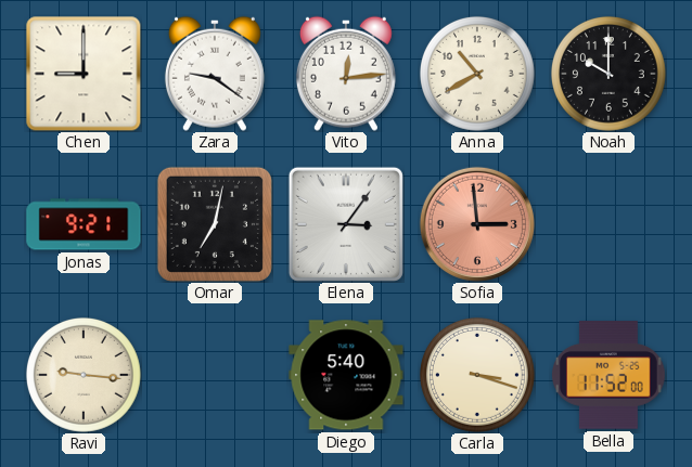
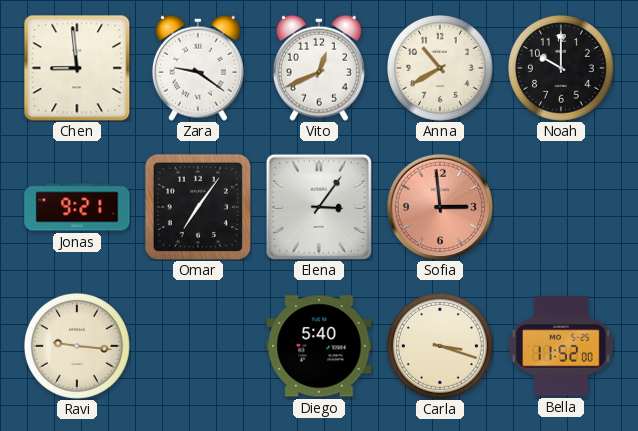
Chen: 9:00 -> 8:59
Vito: 12:14 -> 12:41
Omar: 7:02 -> 7:06
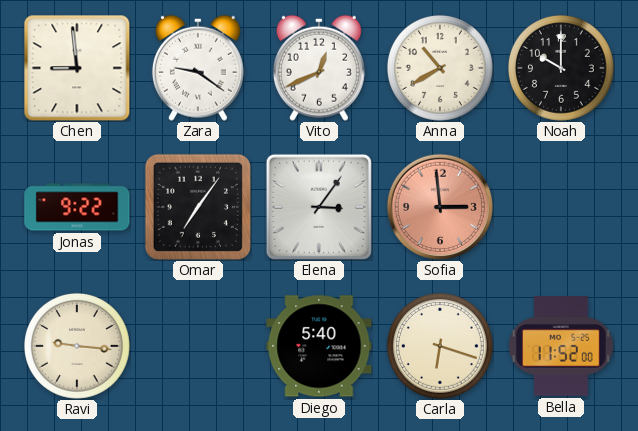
Jonas: 9:21 -> 9:22
Carla: 3:18 -> 6:18
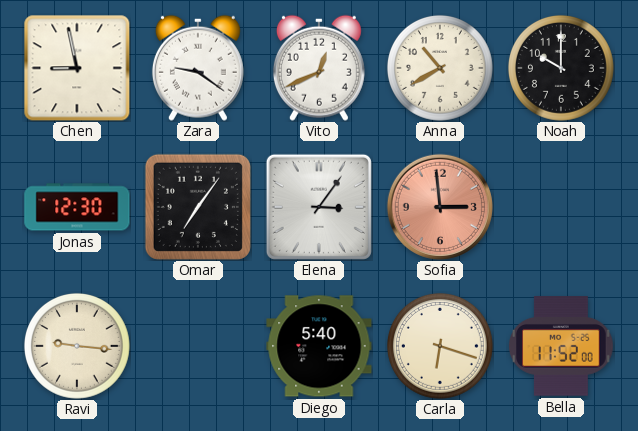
Chen: 8:59 -> 8:58
Jonas: 9:22 -> 12:30
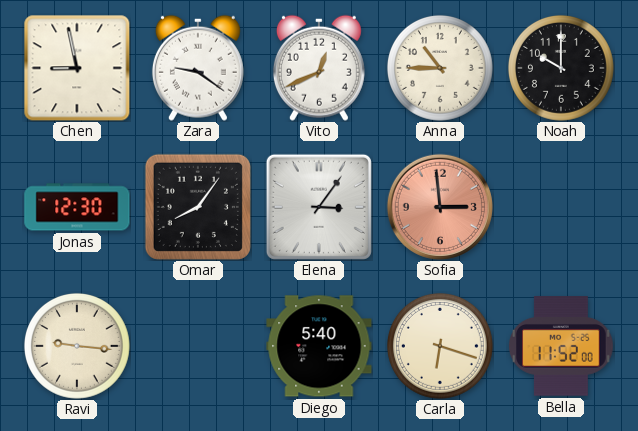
Anna: 10:40 -> 10:45
Omar: 7:06 -> 8:06
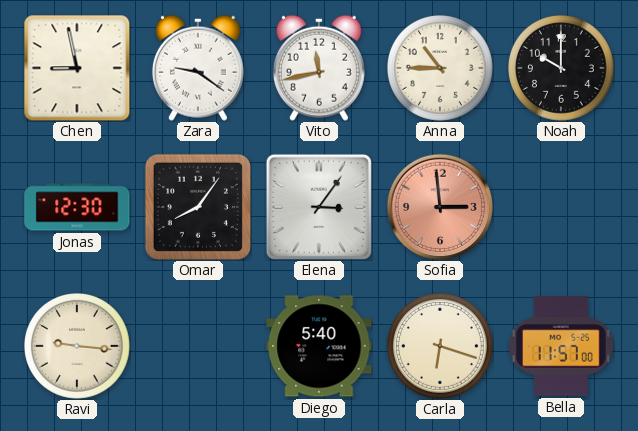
Vito: 12:41 -> 11:43
Bella: 11:52 -> 11:57
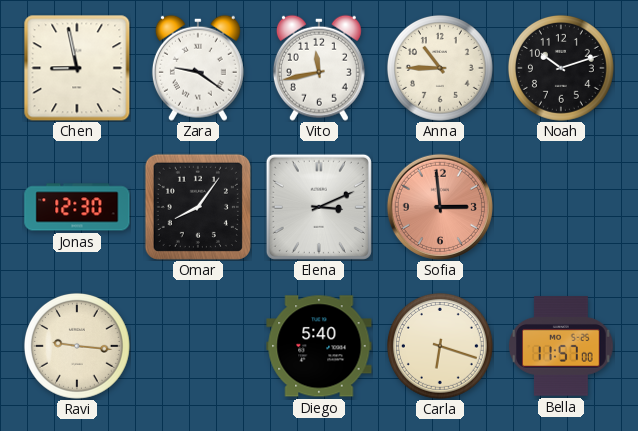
Noah: 10:00 -> 10:12
Elena: 3:06 -> 3:11
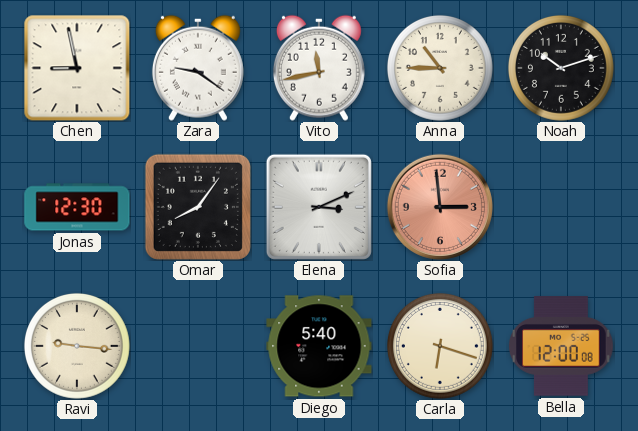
Bella: 11:57 -> 12:00
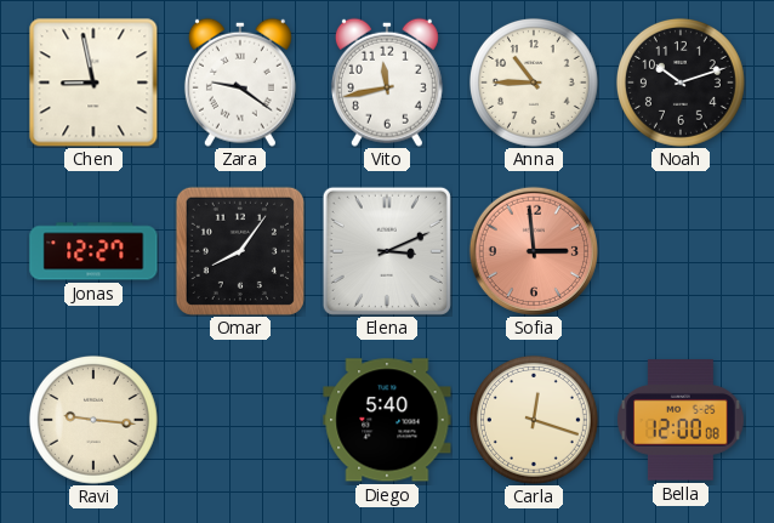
Jonas: 12:30 -> 12:27
Carla: 6:18 -> 12:18
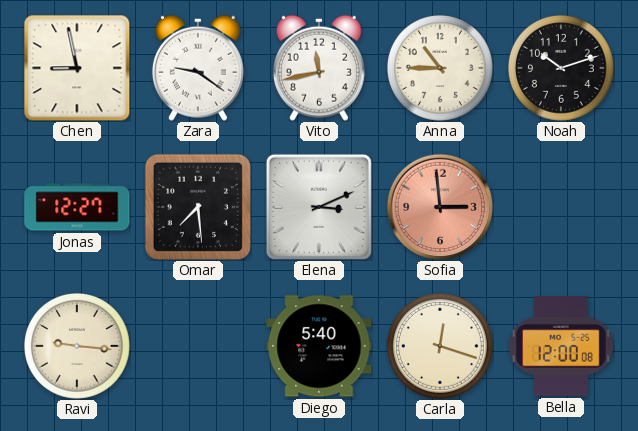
Omar: 8:06 -> 7:29
